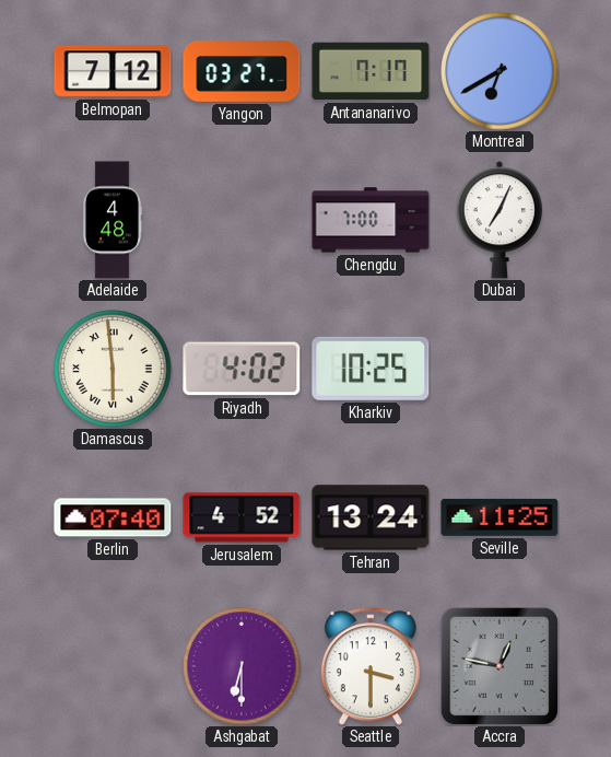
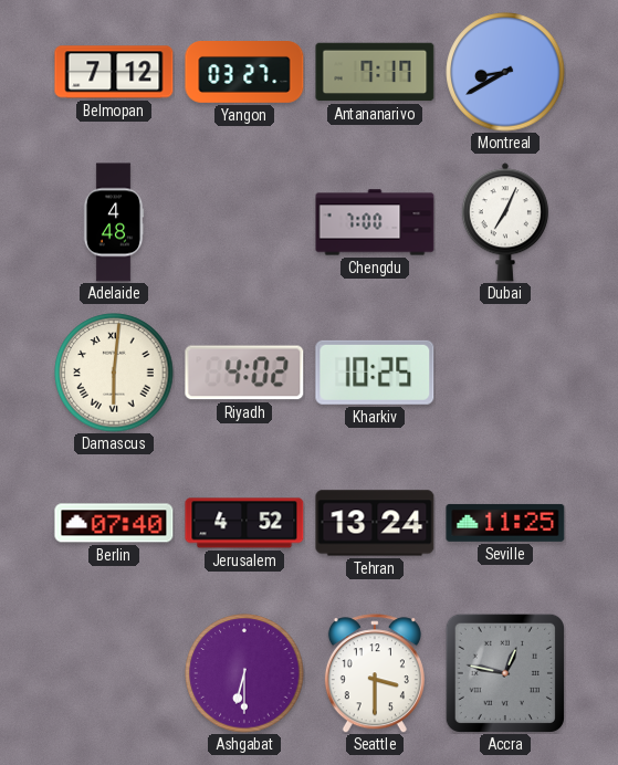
Montreal: 6:40 -> 8:40
Damascus: 5:59 -> 6:01
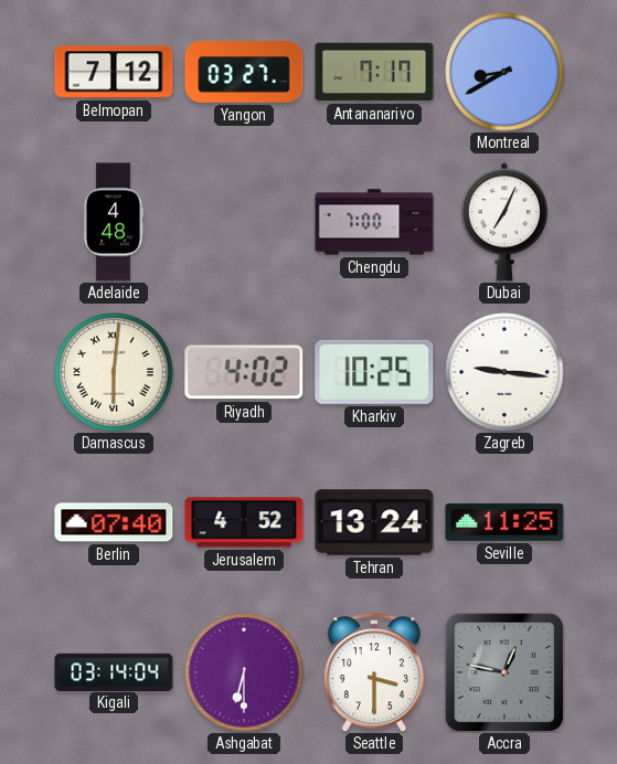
Zagreb: none -> 9:16
Kigali: none -> 03:14
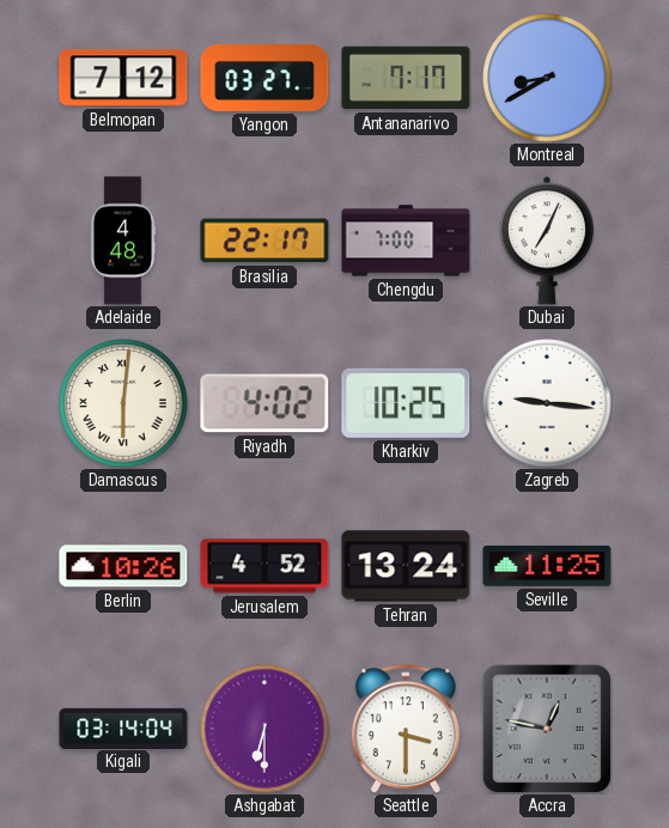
Brasilia: none -> 22:17
Berlin: 07:40 -> 10:26
